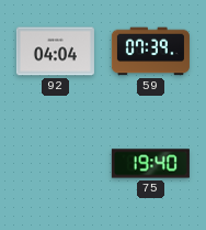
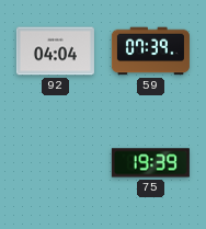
75: 19:40 -> 19:39
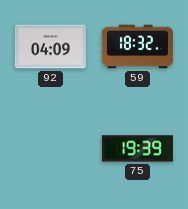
92: 04:04 -> 04:09
59: 07:39 -> 18:32
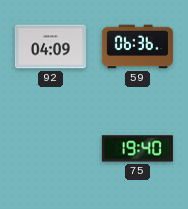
59: 18:32 -> 06:36
75: 19:39 -> 19:40
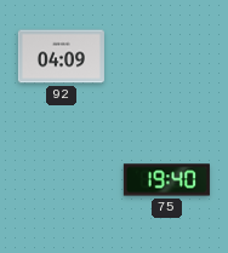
59: 06:36 -> none
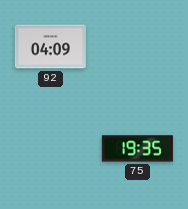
75: 19:40 -> 19:35
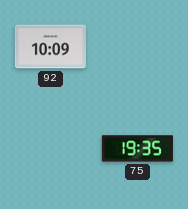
92: 04:09 -> 10:09
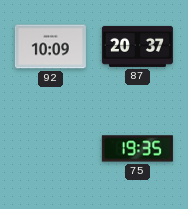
87: none -> 20:37
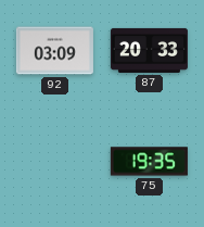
92: 10:09 -> 03:09
87: 20:37 -> 20:33
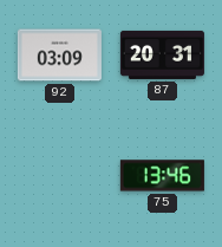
87: 20:33 -> 20:31
75: 19:35 -> 13:46
